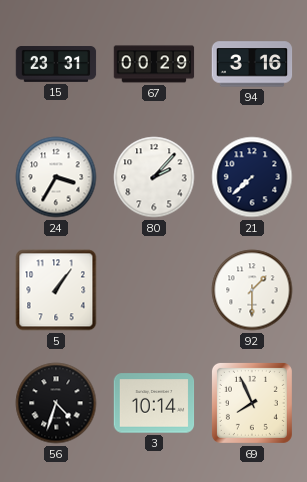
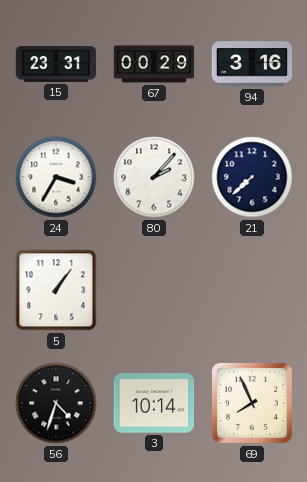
92: 1:30 -> none
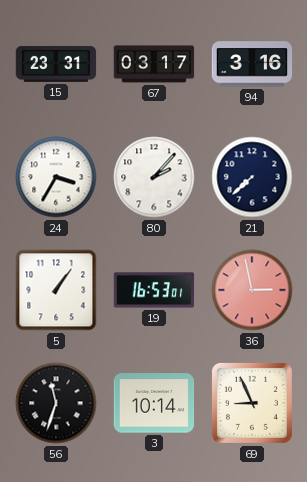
67: 00:29 -> 03:17
19: none -> 16:53
36: none -> 2:58
56: 4:33 -> 11:33
69: 7:56 -> 8:56
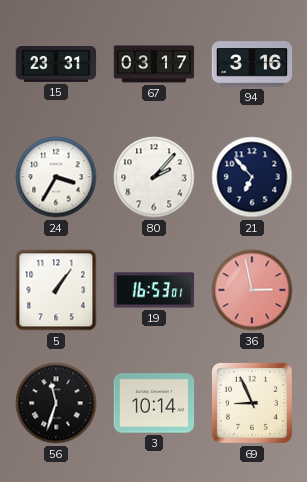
21: 7:38 -> 6:53
